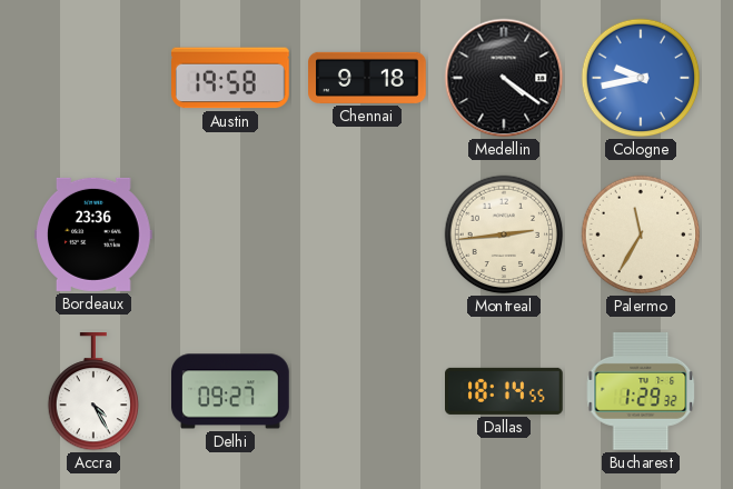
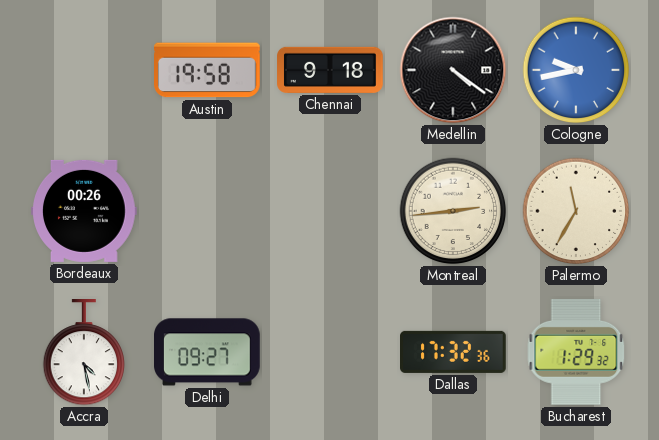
Bordeaux: 23:36 -> 00:26
Accra: 4:25 -> 4:28
Dallas: 18:14 -> 17:32
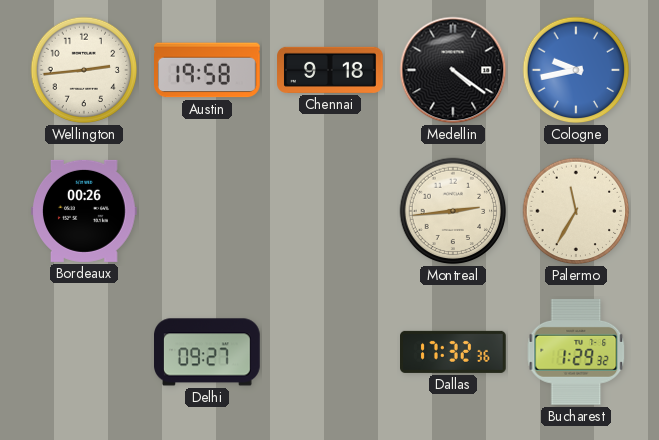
Wellington: none -> 2:44
Accra: 4:28 -> none
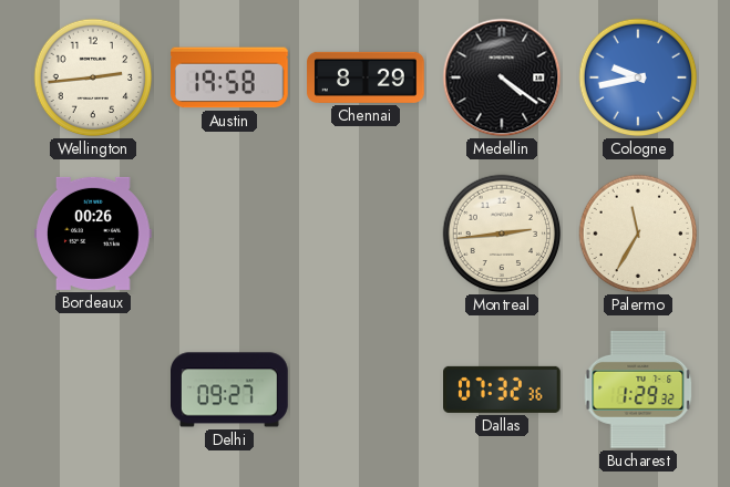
Chennai: 9:18 -> 8:29
Dallas: 17:32 -> 07:32
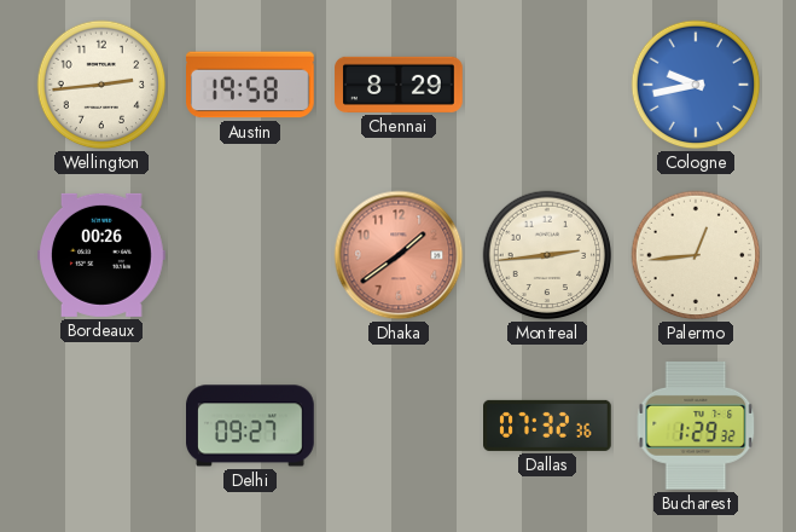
Medellin: 4:21 -> none
Dhaka: none -> 1:39
Palermo: 11:35 -> 12:44
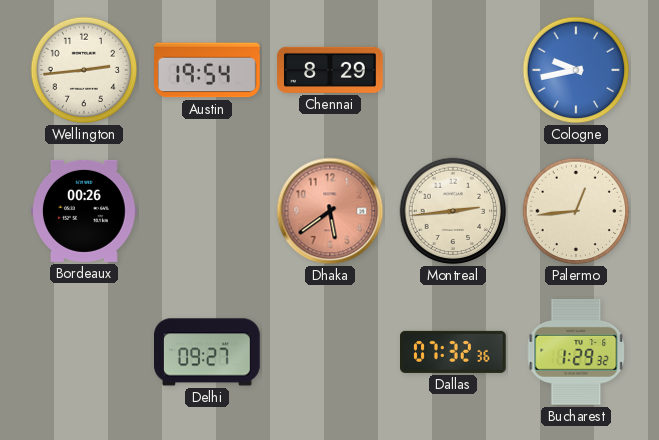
Austin: 19:58 -> 19:54
Dhaka: 1:39 -> 5:39
